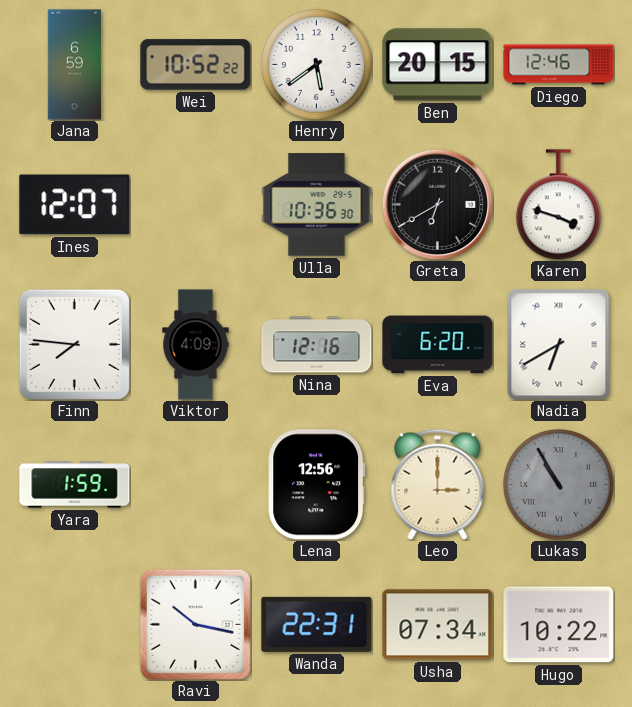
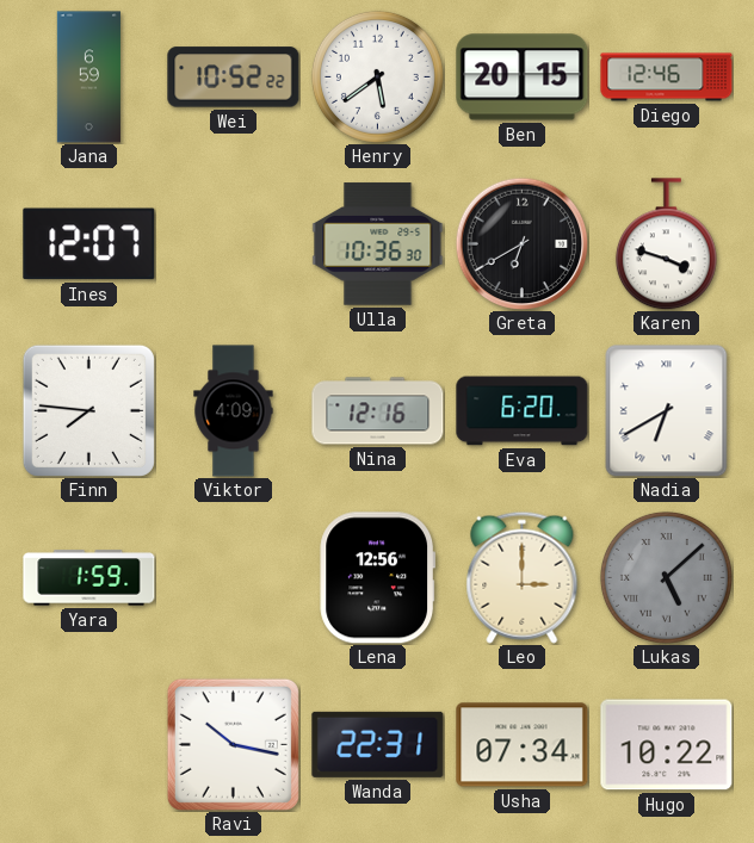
Lukas: 10:55 -> 5:08
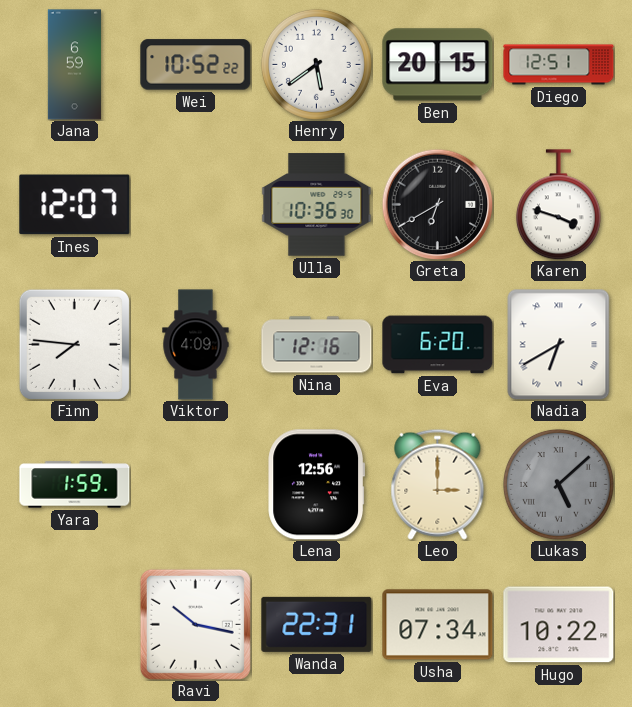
Diego: 12:46 -> 12:51
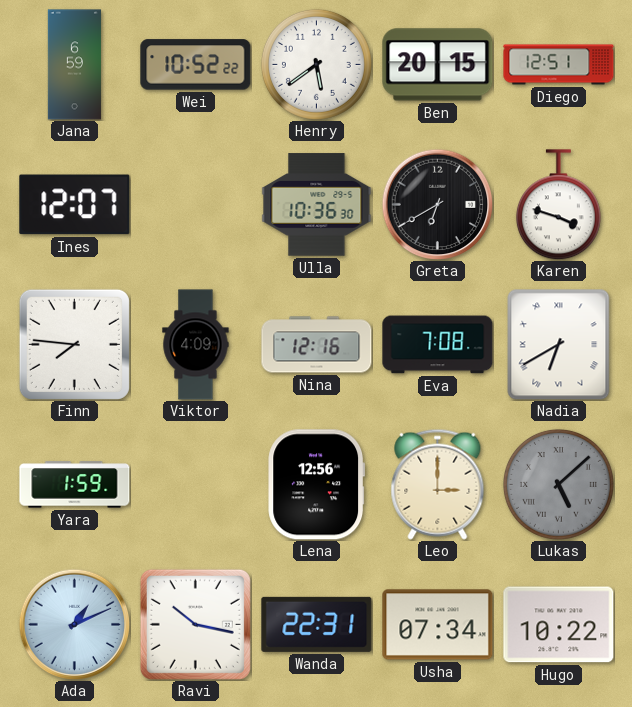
Eva: 6:20 -> 7:08
Ada: none -> 1:11
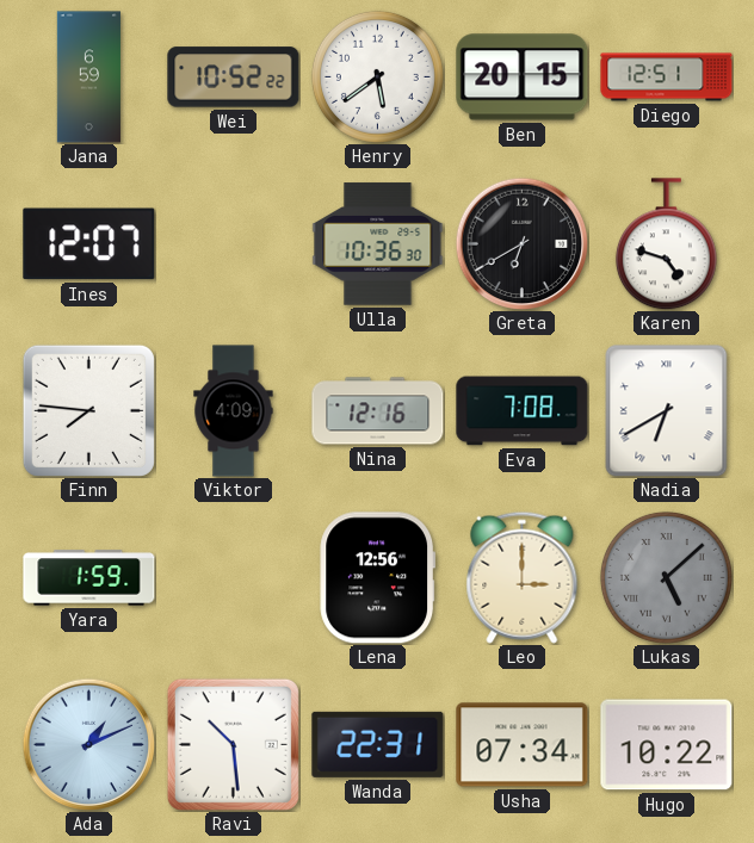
Karen: 3:48 -> 4:48
Ravi: 10:17 -> 10:29
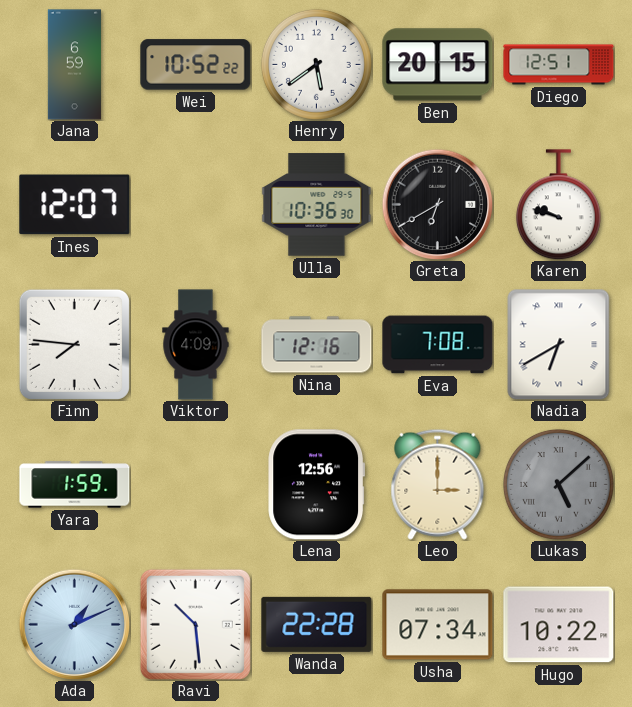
Karen: 4:48 -> 9:48
Wanda: 22:31 -> 22:28
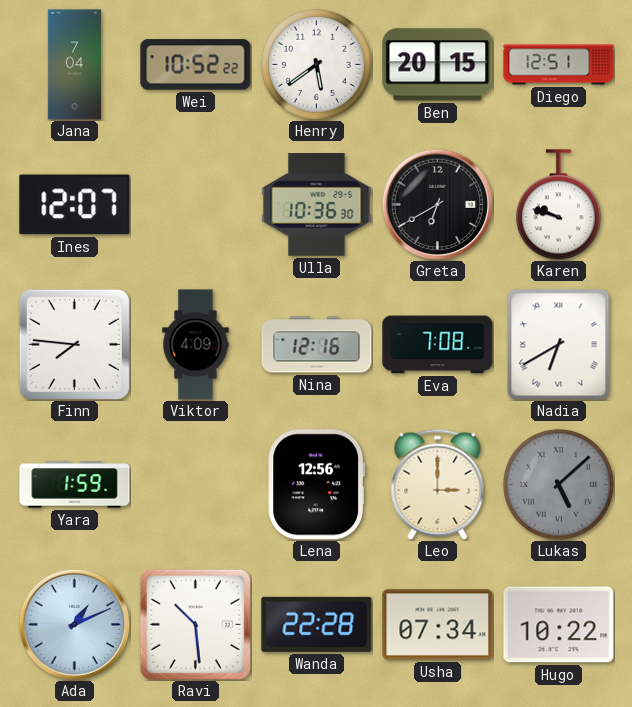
Jana: 6:59 -> 7:04
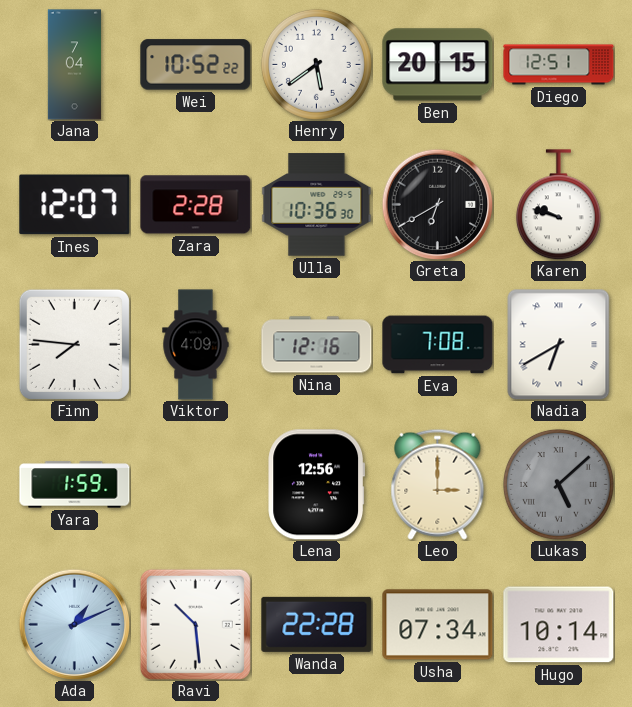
Zara: none -> 2:28
Hugo: 10:22 -> 10:14
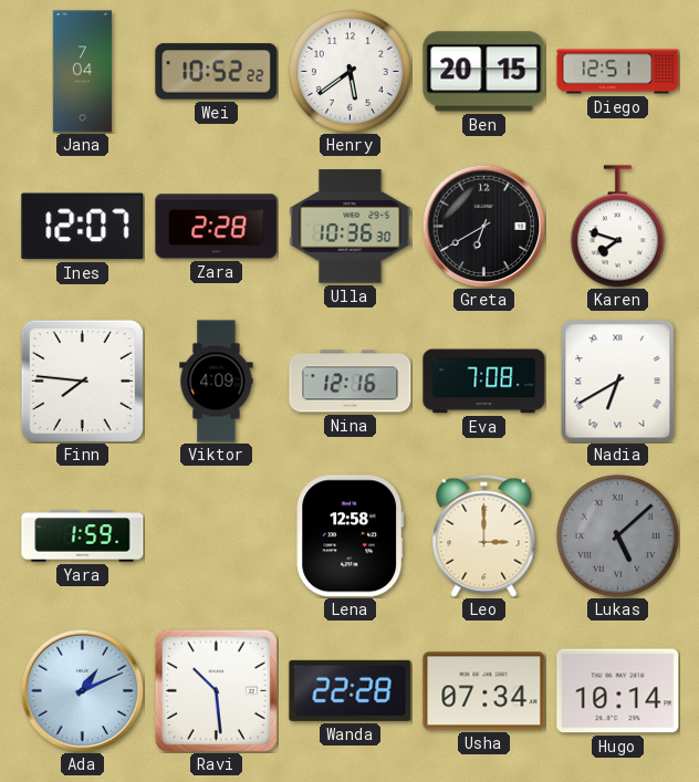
Karen: 9:48 -> 7:48
Lena: 12:56 -> 12:58
